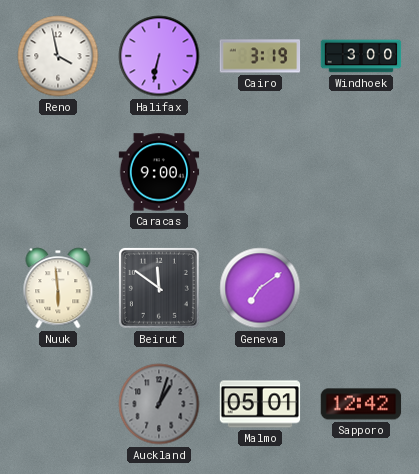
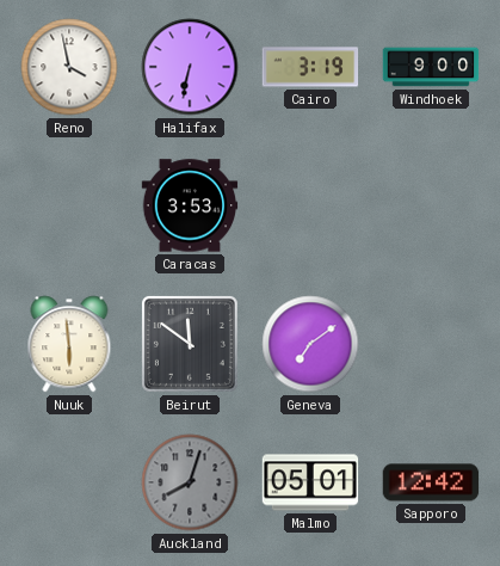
Windhoek: 3:00 -> 9:00
Caracas: 9:00 -> 3:53
Auckland: 1:03 -> 8:03
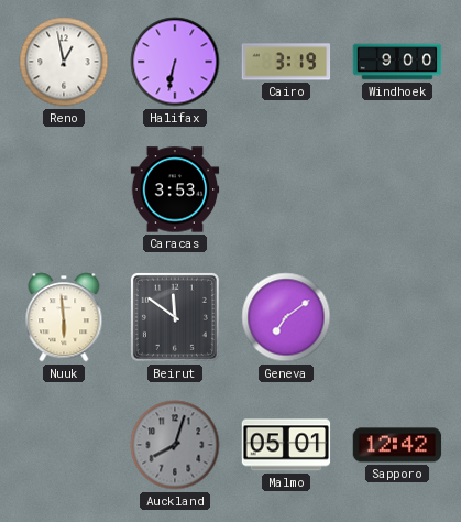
Reno: 3:58 -> 12:58
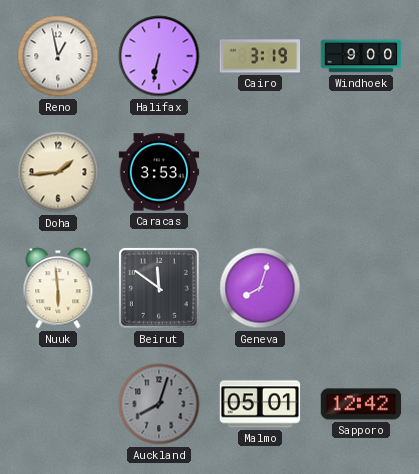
Doha: none -> 1:44
Geneva: 7:09 -> 8:03
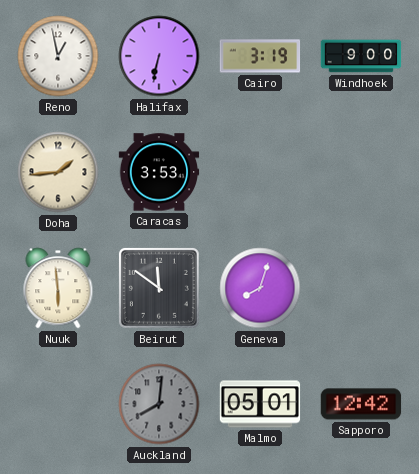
Auckland: 8:03 -> 8:01
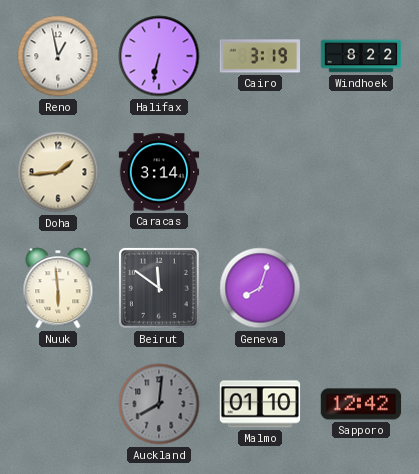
Windhoek: 9:00 -> 8:22
Caracas: 3:53 -> 3:14
Malmo: 05:01 -> 01:10
